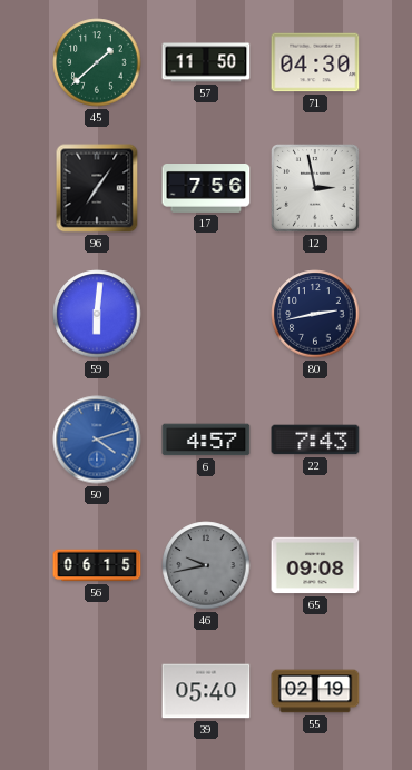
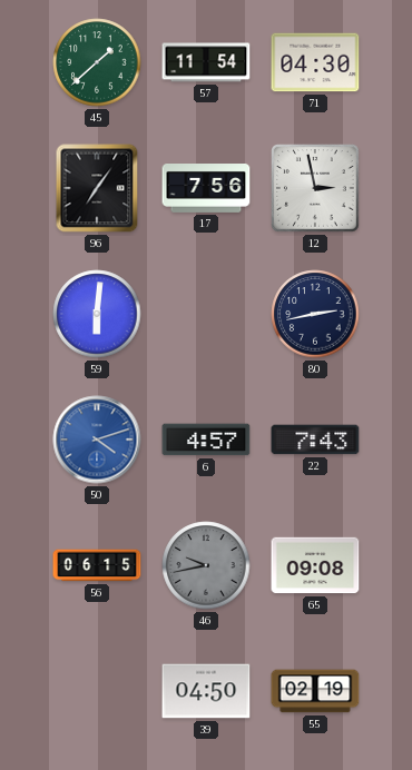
57: 11:50 -> 11:54
39: 05:40 -> 04:50
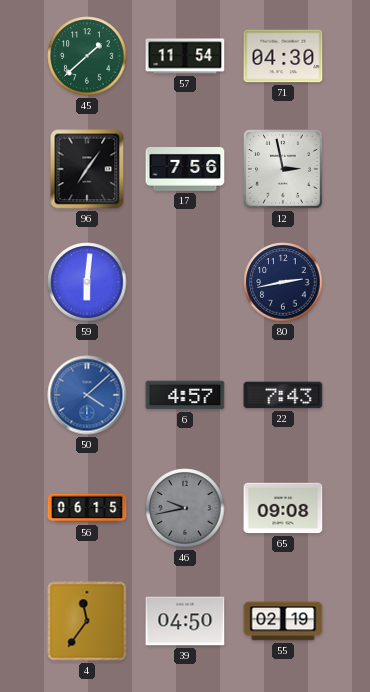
50: 4:12 -> 4:08
4: none -> 11:36
